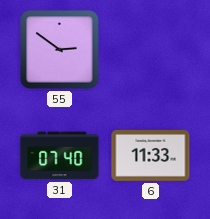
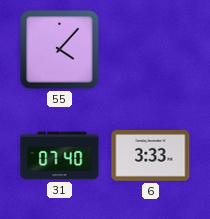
55: 2:51 -> 4:07
6: 11:33 -> 3:33
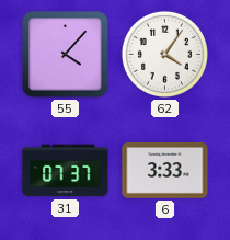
62: none -> 4:06
31: 07:40 -> 07:37
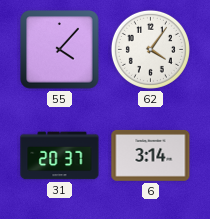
31: 07:37 -> 20:37
6: 3:33 -> 3:14
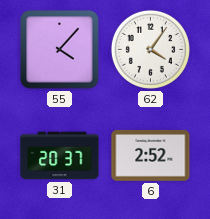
6: 3:14 -> 2:52
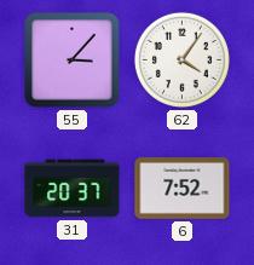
55: 4:07 -> 3:07
6: 2:52 -> 7:52
